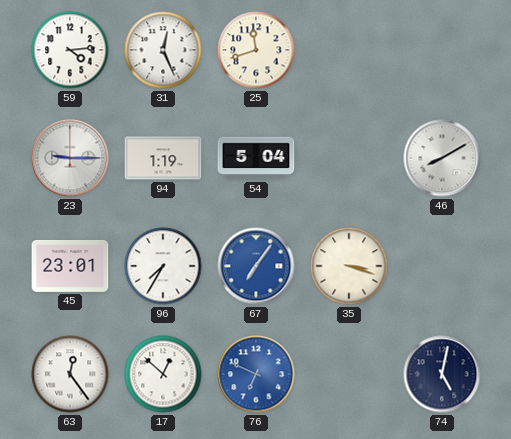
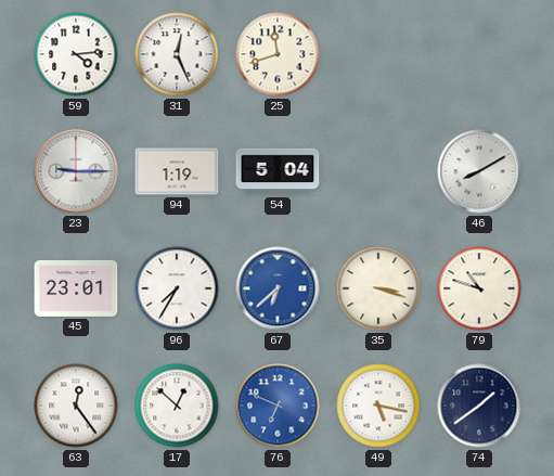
67: 7:06 -> 6:38
79: none -> 10:48
49: none -> 5:17
74: 5:02 -> 1:39
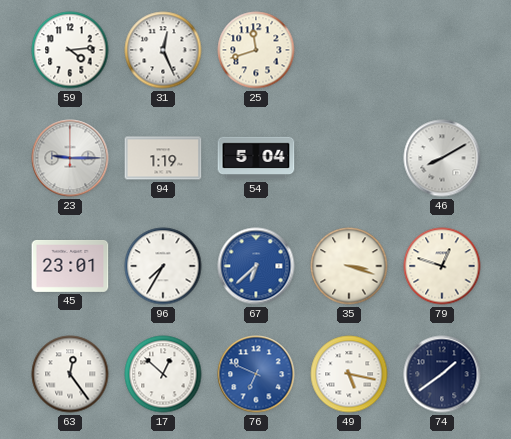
79: 10:48 -> 12:48
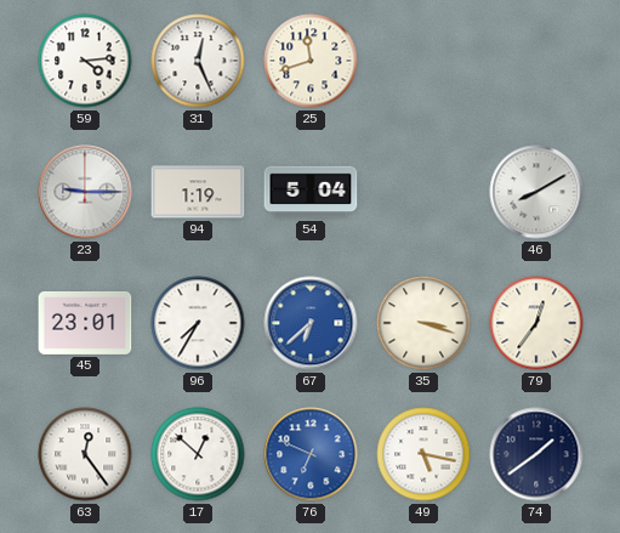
79: 12:48 -> 12:36
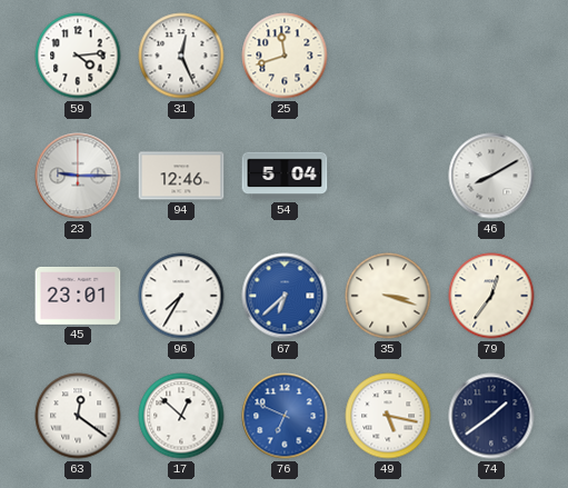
94: 1:19 -> 12:46
63: 12:24 -> 12:21
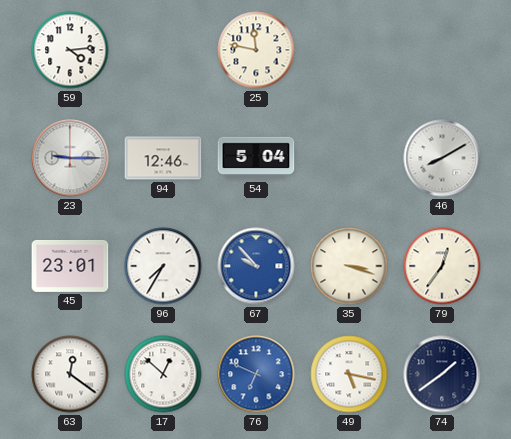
31: 12:26 -> none
25: 11:42 -> 11:47
67: 6:38 -> 9:53
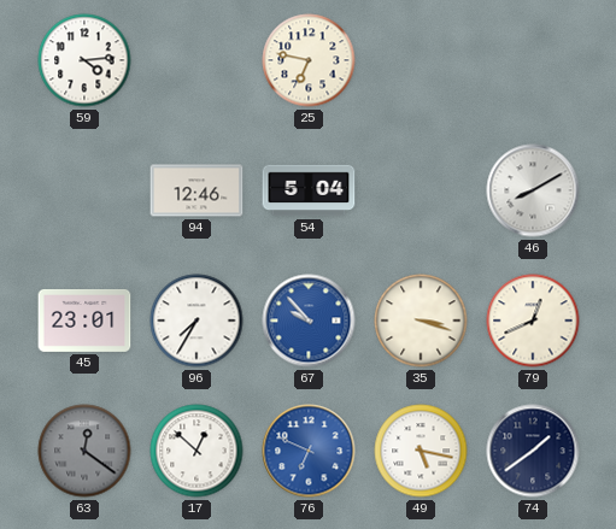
25: 11:47 -> 6:47
23: 9:15 -> none
79: 12:36 -> 12:41
63 dial: white -> grey
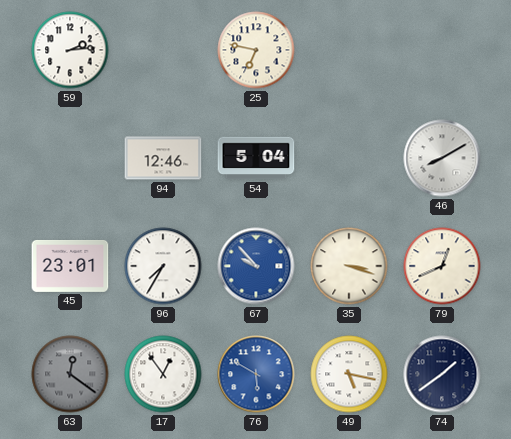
59: 4:14 -> 2:14
17: 12:52 -> 12:54
76: 6:49 -> 5:50
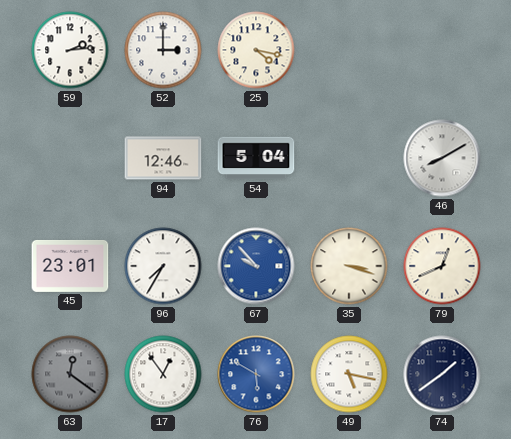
52: none -> 3:00
25: 6:47 -> 4:17
